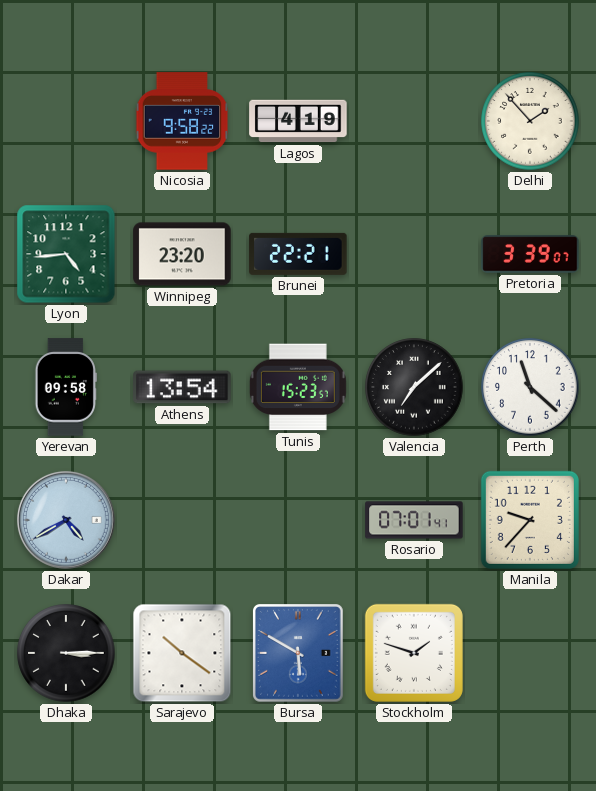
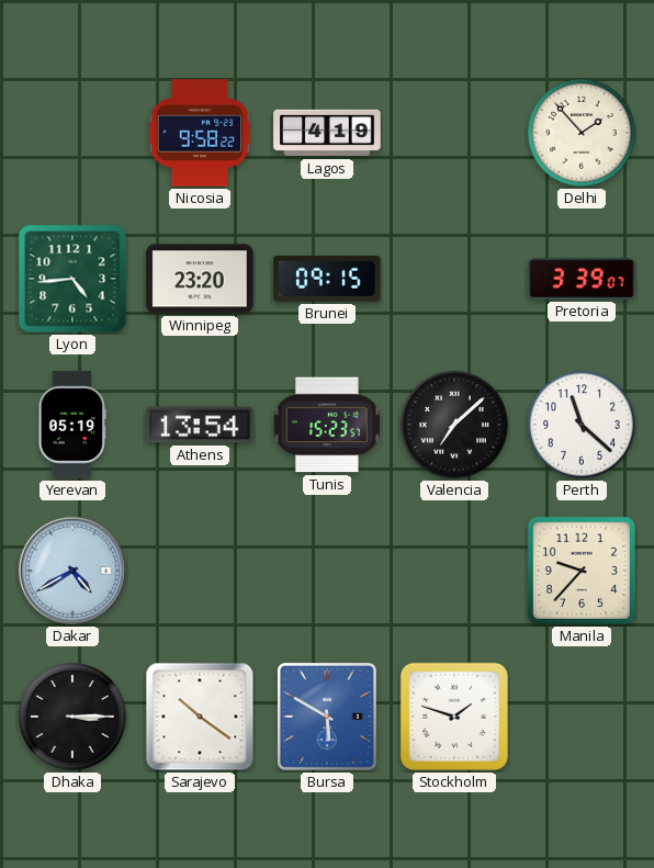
Brunei: 22:21 -> 09:15
Yerevan: 09:58 -> 05:19
Rosario: 07:01 -> none
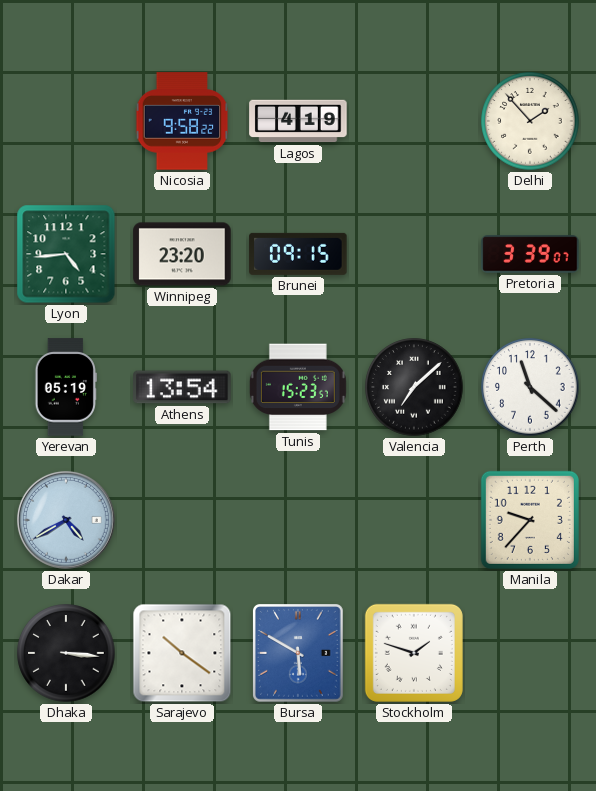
Dhaka: 3:15 -> 3:16
